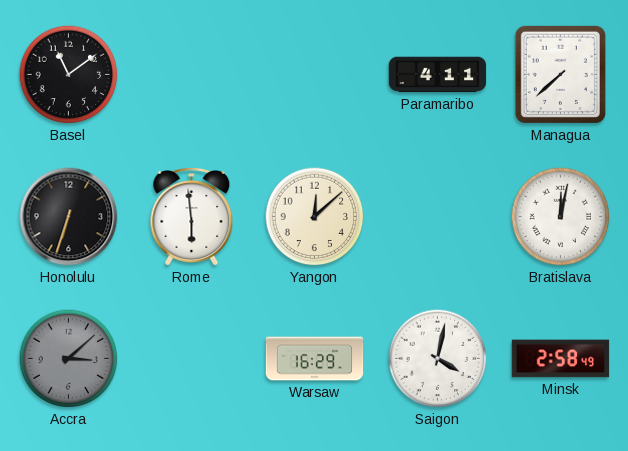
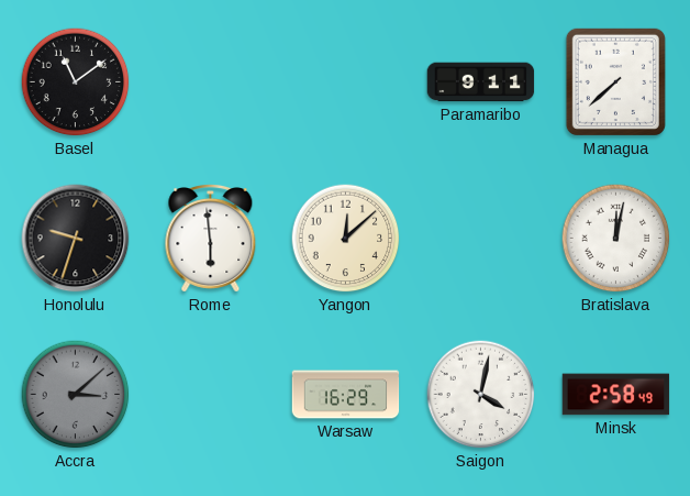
Paramaribo: 4:11 -> 9:11
Honolulu: 6:33 -> 9:33
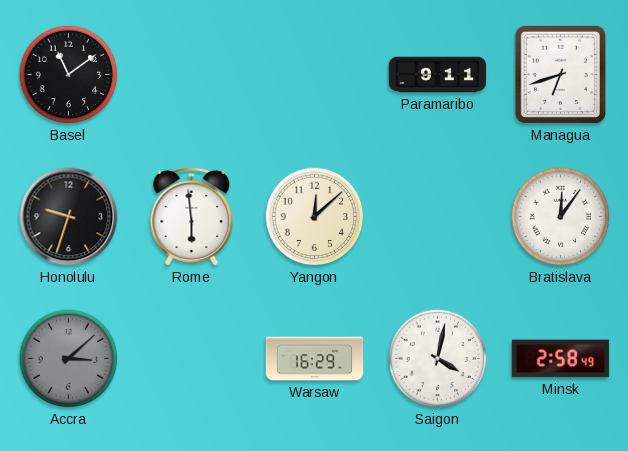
Managua: 7:38 -> 6:42
Bratislava: 12:02 -> 12:06
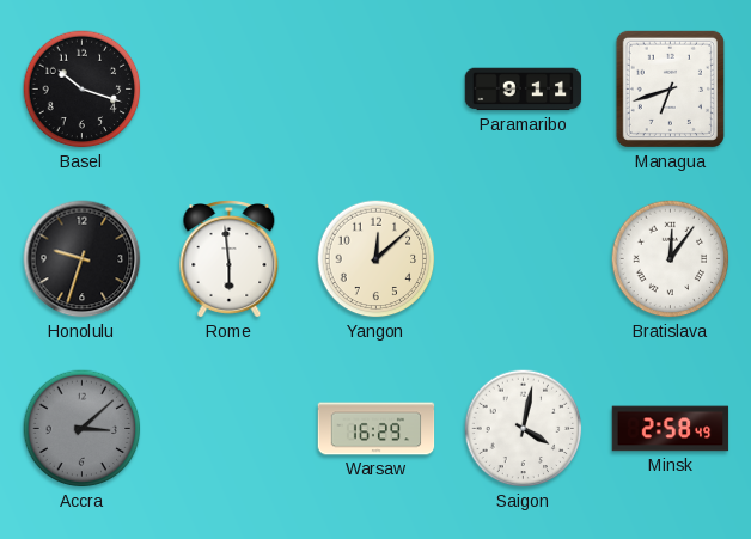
Basel: 11:09 -> 10:18
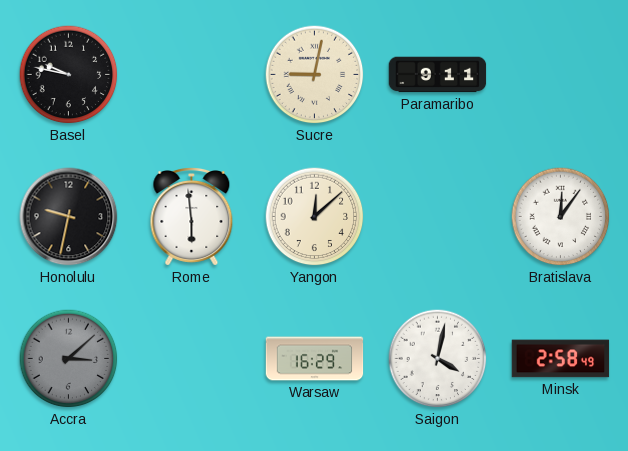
Basel: 10:18 -> 9:47
Sucre: none -> 9:02
Managua: 6:42 -> none
Honolulu: 9:33 -> 9:32
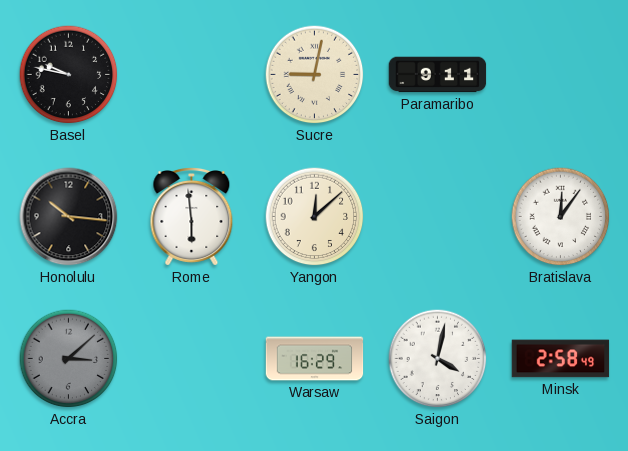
Honolulu: 9:32 -> 10:16
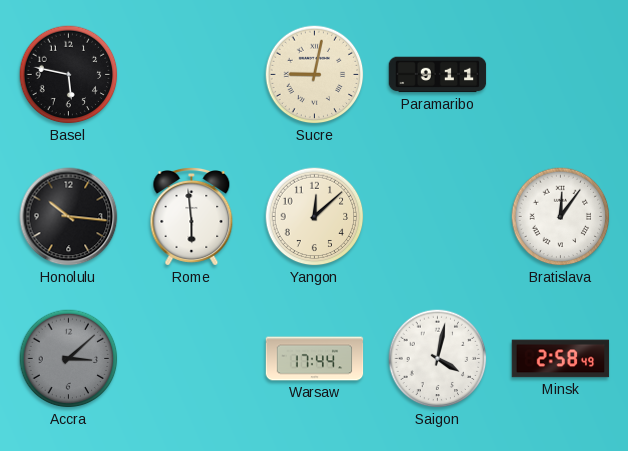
Basel: 9:47 -> 5:47
Warsaw: 16:29 -> 17:44
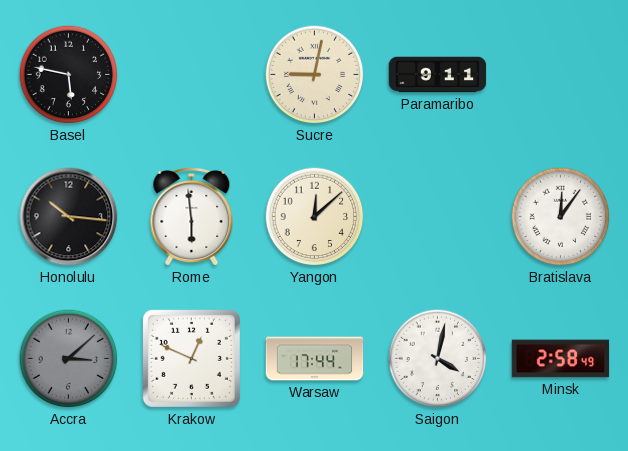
Krakow: none -> 12:49
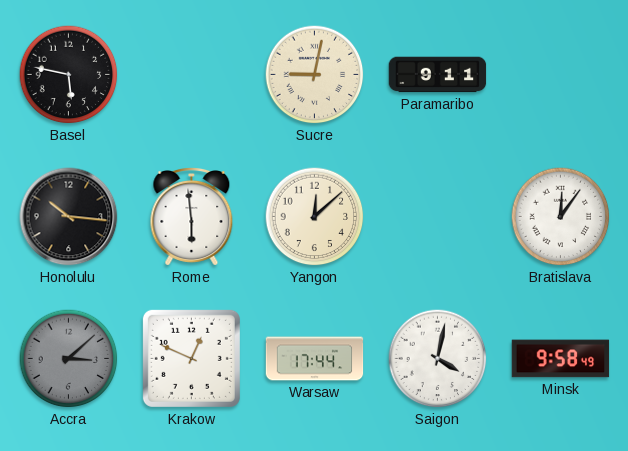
Minsk: 2:58 -> 9:58
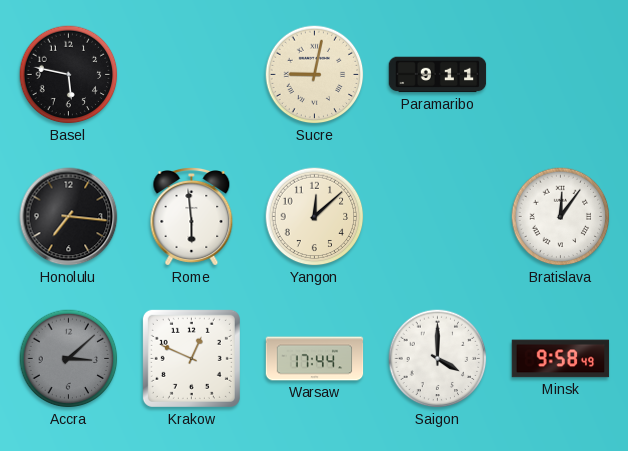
Honolulu: 10:16 -> 7:16
Saigon: 4:02 -> 4:00
